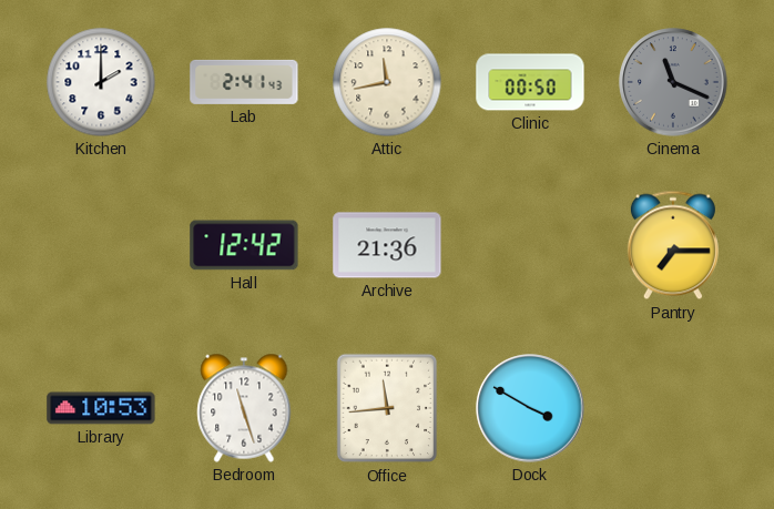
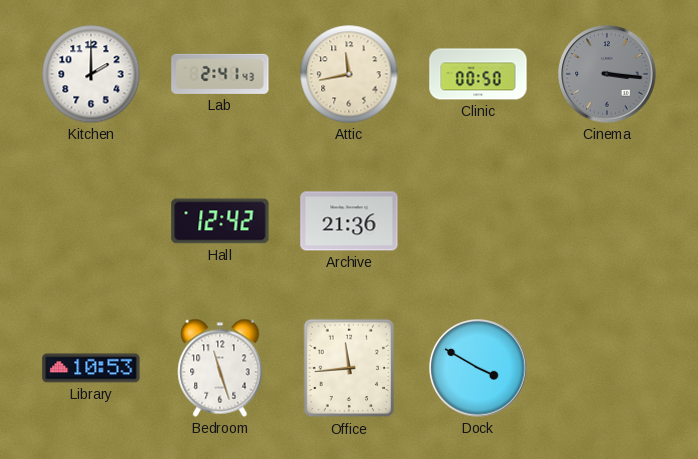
Cinema: 11:19 -> 3:16
Pantry: 7:15 -> none
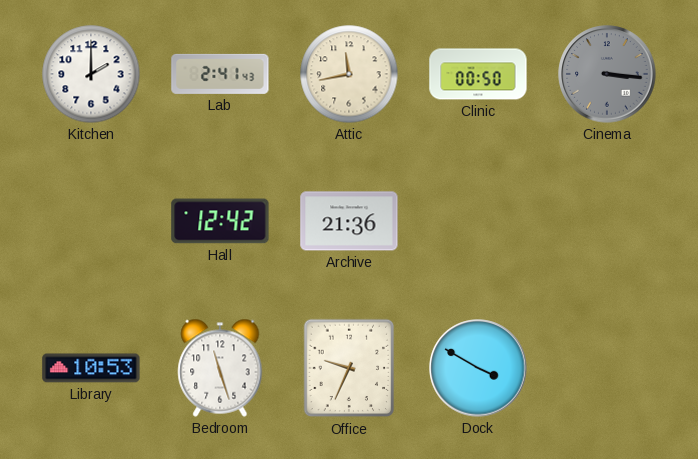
Office: 11:44 -> 9:34
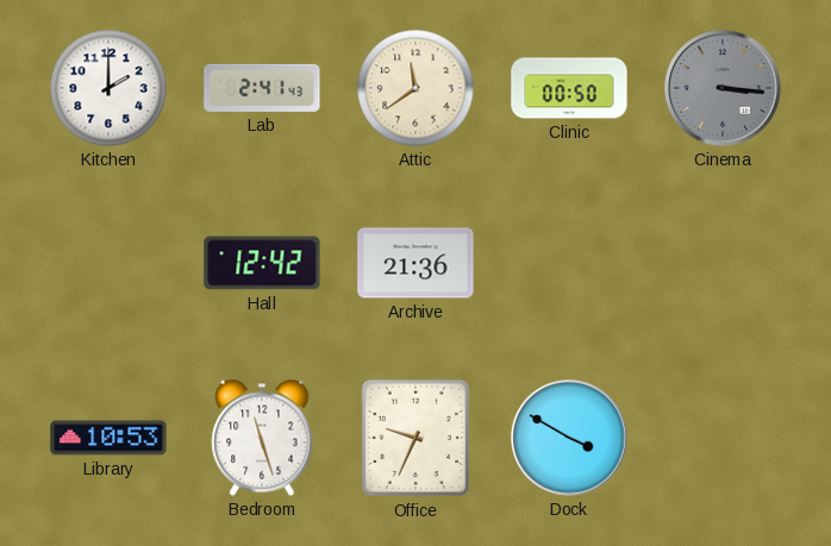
Attic: 11:43 -> 11:39
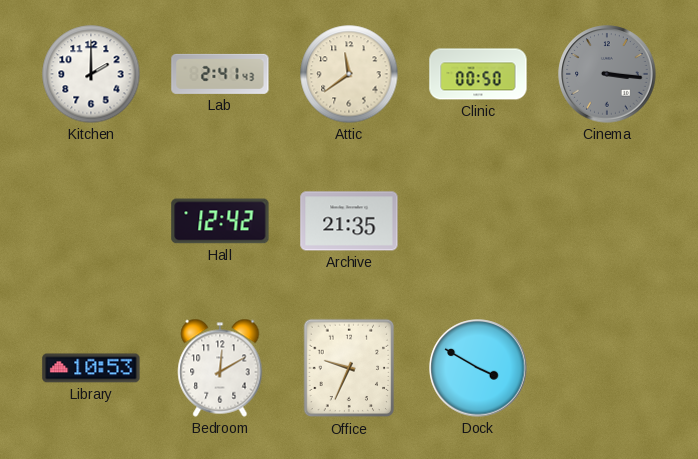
Archive: 21:36 -> 21:35
Bedroom: 11:27 -> 12:10
